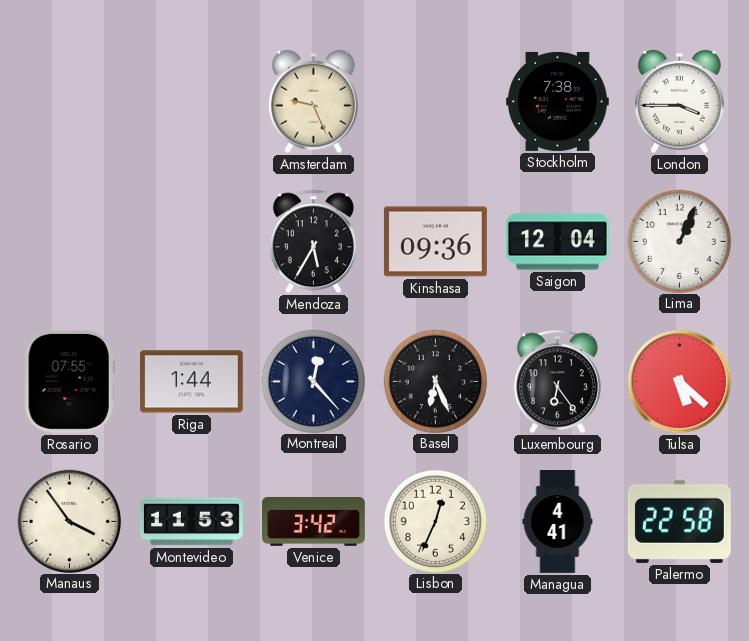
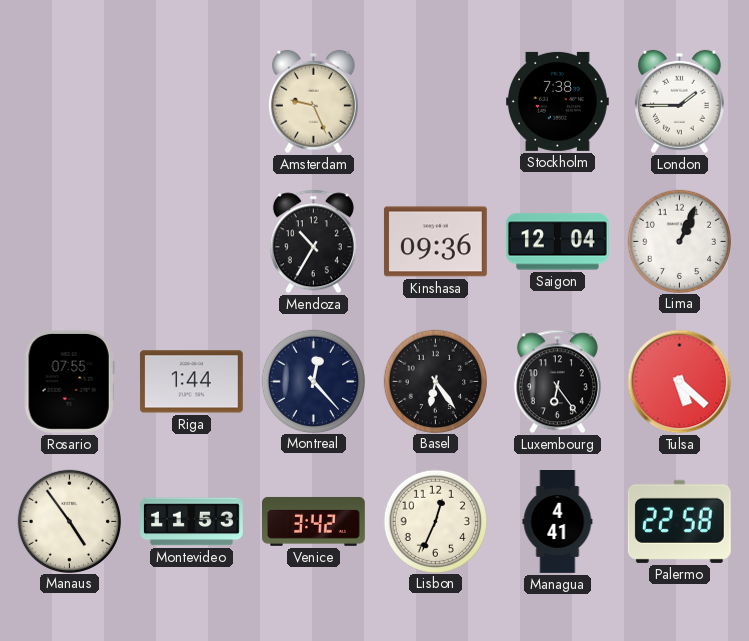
London: 3:45 -> 1:45
Mendoza: 5:35 -> 10:35
Basel: 6:26 -> 6:24
Manaus: 3:54 -> 4:54
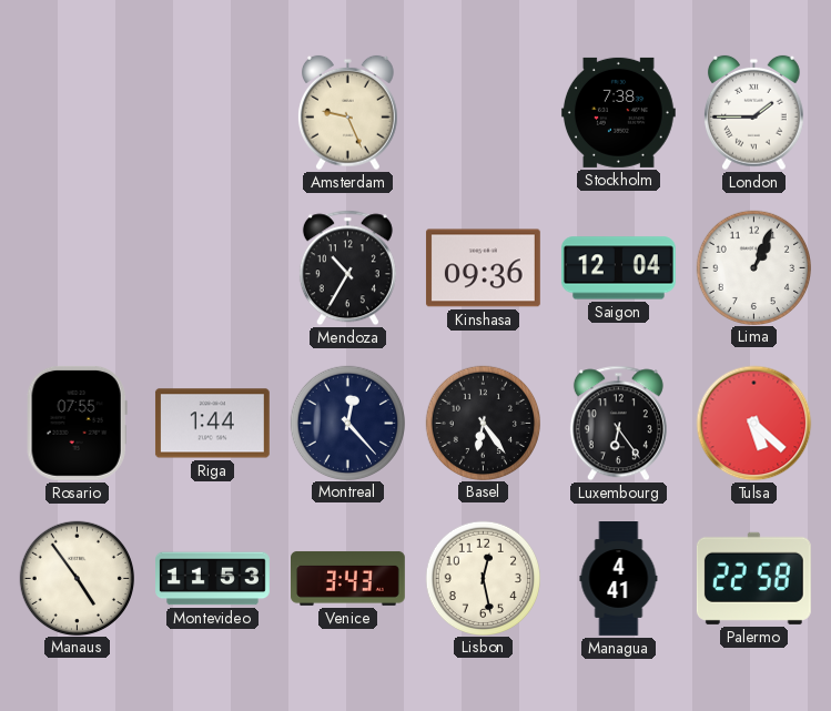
Venice: 3:42 -> 3:43
Lisbon: 12:34 -> 12:28
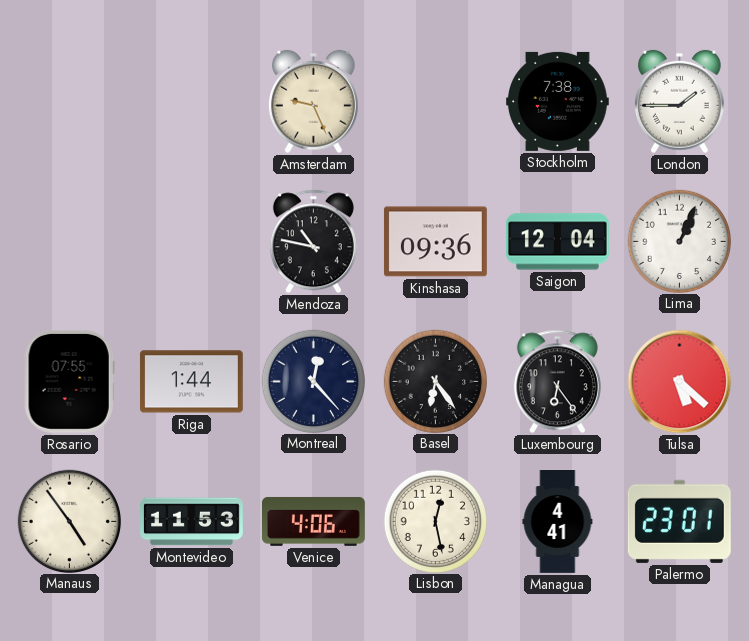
Mendoza: 10:35 -> 10:47
Venice: 3:43 -> 4:06
Palermo: 22:58 -> 23:01
